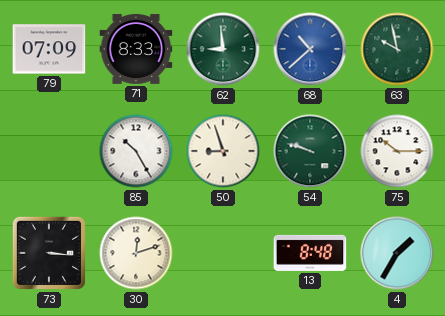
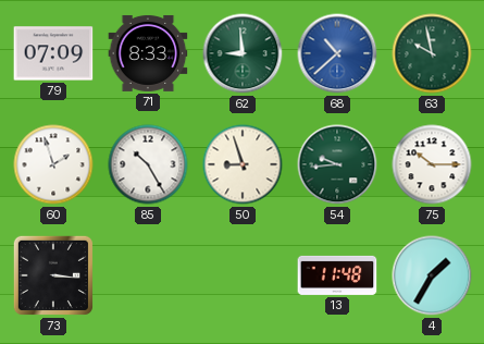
60: none -> 1:57
54: 9:48 -> 9:44
30: 12:12 -> none
13: 8:48 -> 11:48
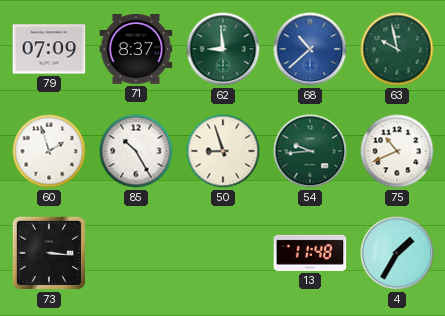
71: 8:33 -> 8:37
75: 10:15 -> 10:41
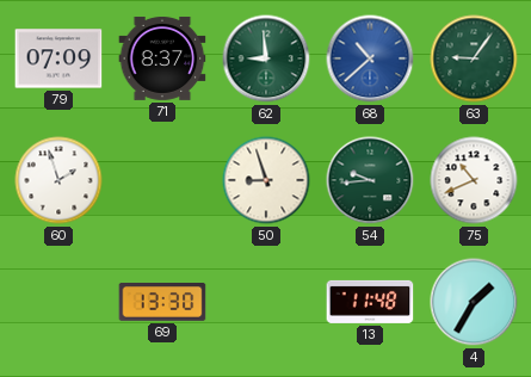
63: 9:58 -> 9:06
85: 10:25 -> none
73: 3:16 -> none
69: none -> 13:30
